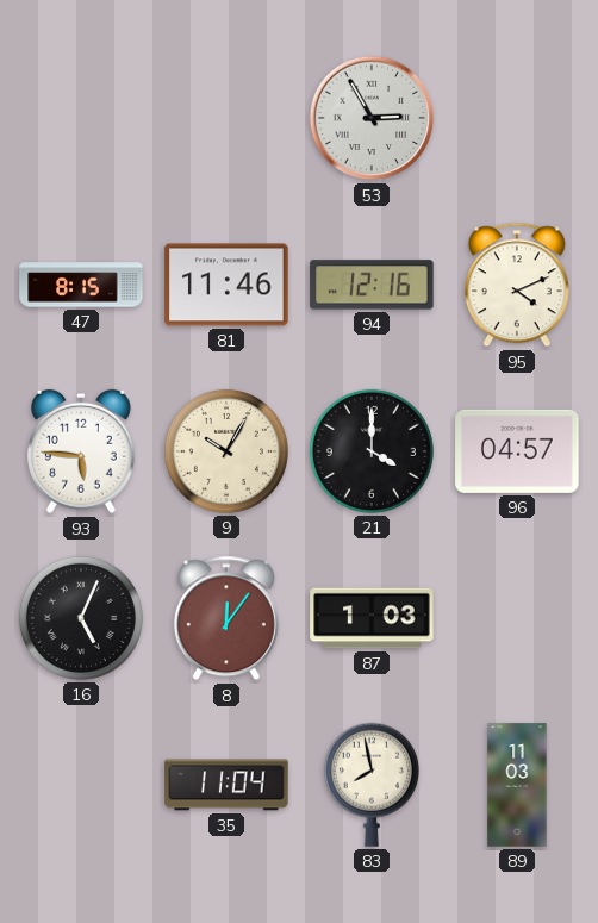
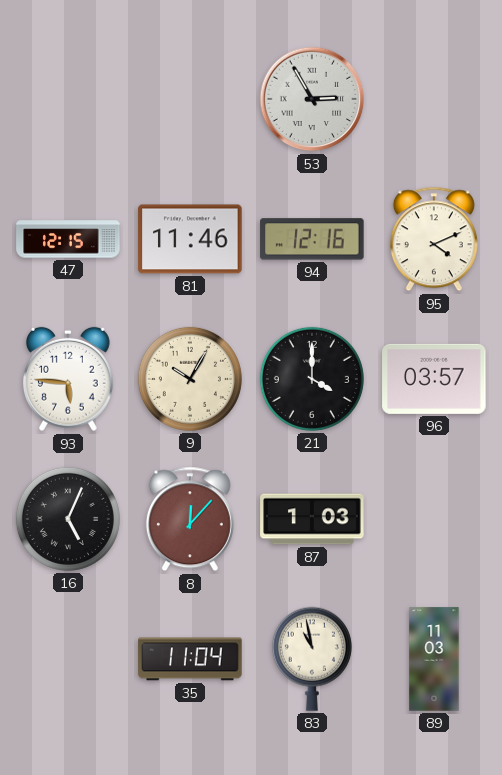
47: 8:15 -> 12:15
96: 04:57 -> 03:57
8: 12:06 -> 12:07
83: 7:58 -> 10:58
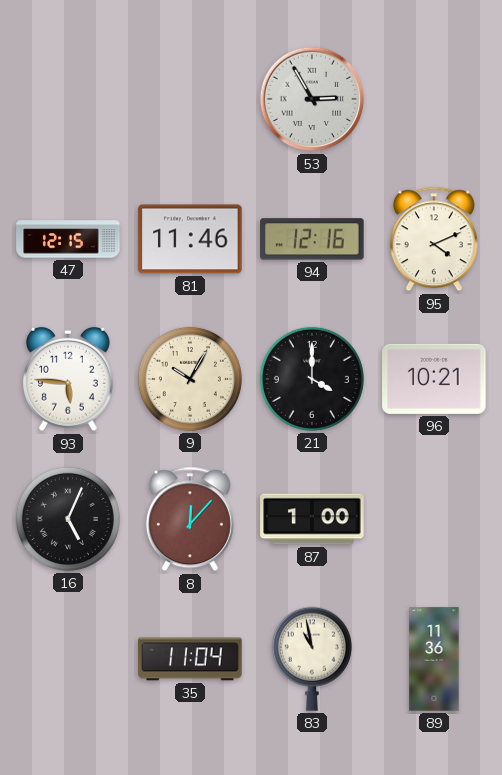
96: 03:57 -> 10:21
87: 1:03 -> 1:00
89: 11:03 -> 11:36
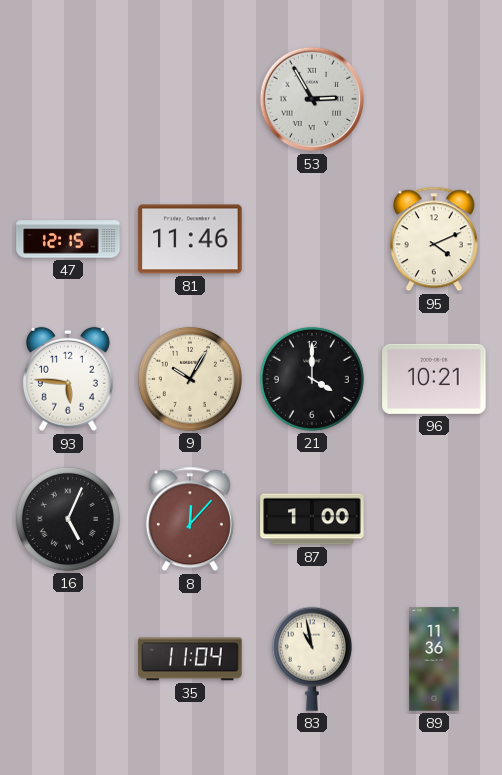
94: 12:16 -> none
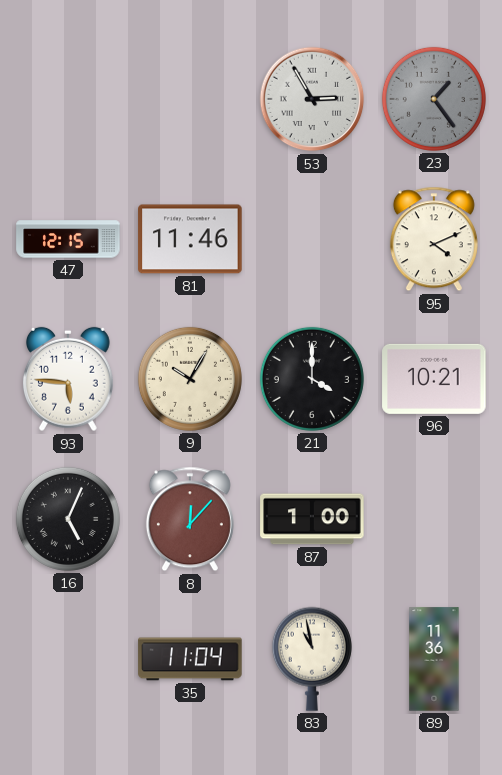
23: none -> 1:24
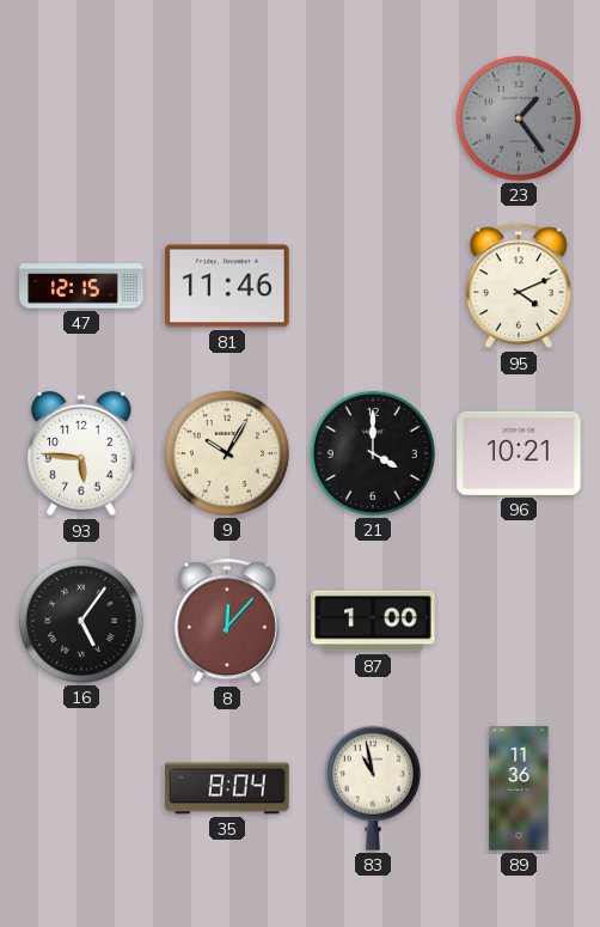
53: 2:55 -> none
16: 5:04 -> 5:06
35: 11:04 -> 8:04
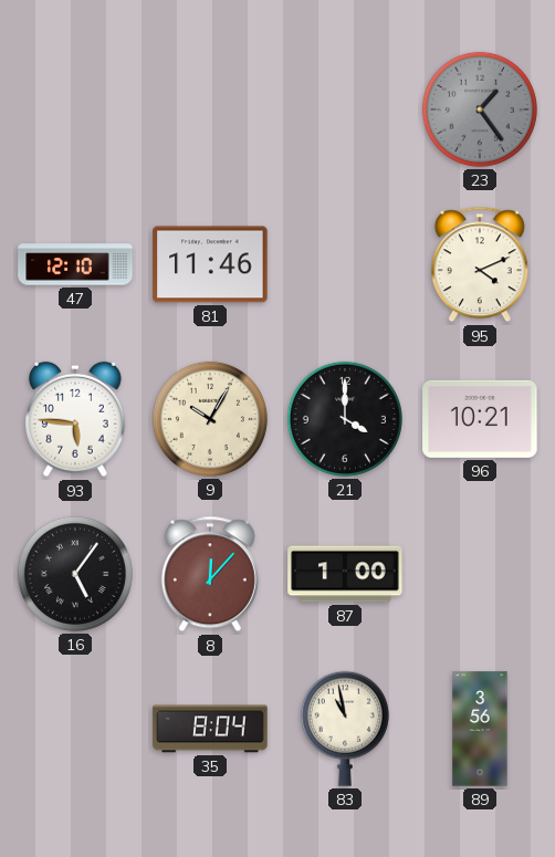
47: 12:15 -> 12:10
89: 11:36 -> 3:56
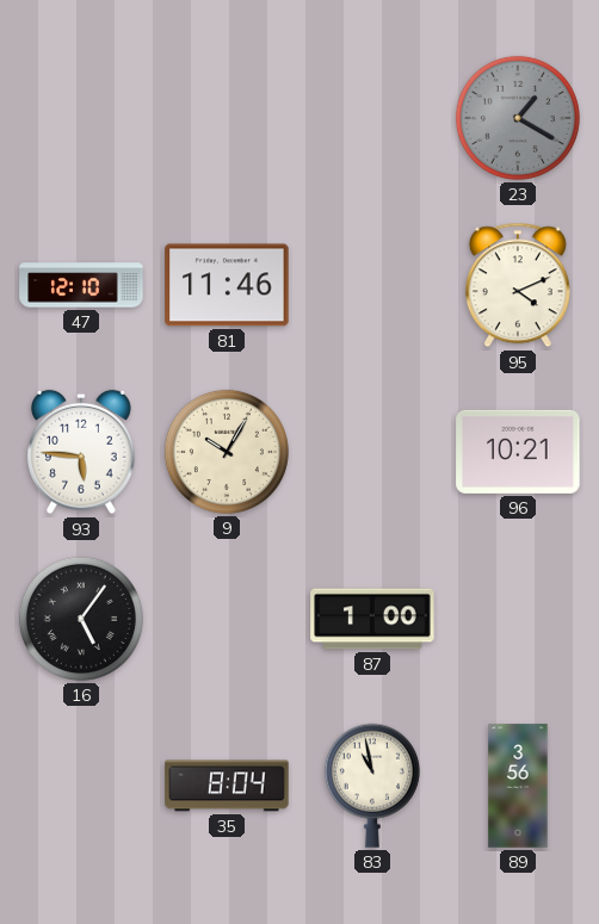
23: 1:24 -> 1:20
21: 4:00 -> none
8: 12:07 -> none
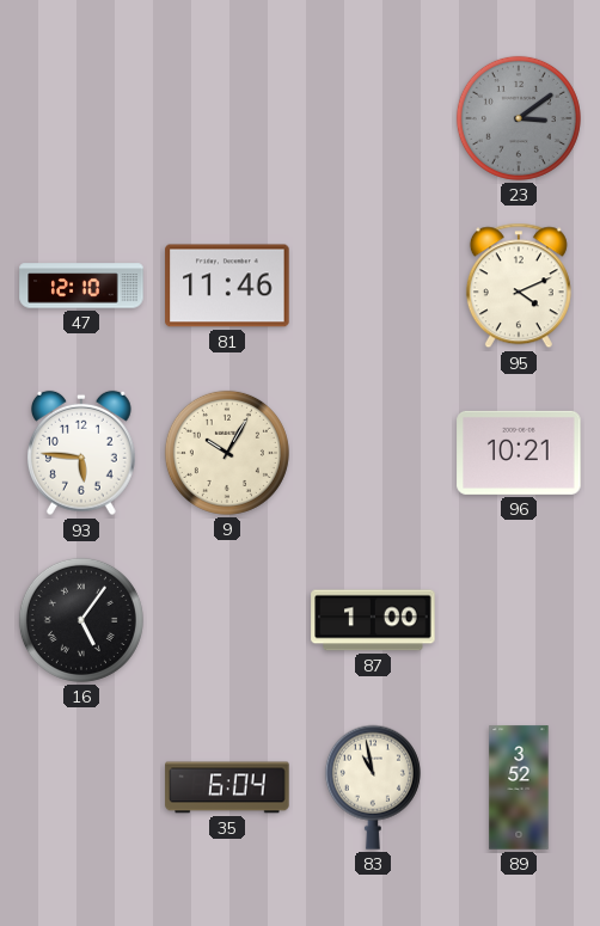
23: 1:20 -> 3:09
35: 8:04 -> 6:04
89: 3:56 -> 3:52
